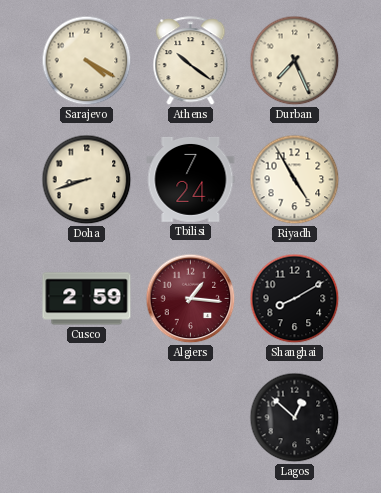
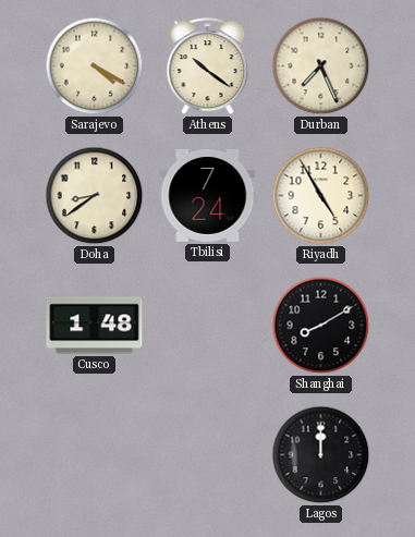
Doha: 8:42 -> 8:39
Cusco: 2:59 -> 1:48
Algiers: 1:16 -> none
Lagos: 12:52 -> 12:00
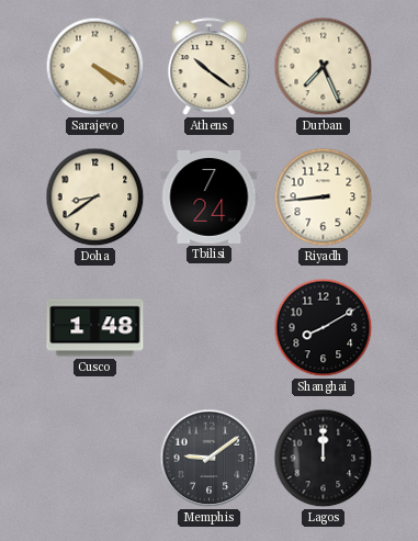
Riyadh: 4:55 -> 8:44
Memphis: none -> 9:09
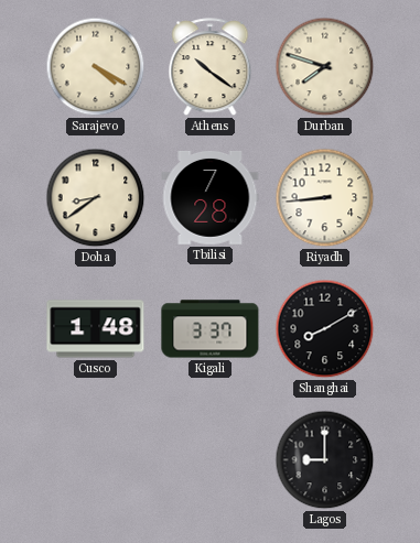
Durban: 7:26 -> 7:48
Tbilisi: 7:24 -> 7:28
Kigali: none -> 3:37
Memphis: 9:09 -> none
Lagos: 12:00 -> 9:00
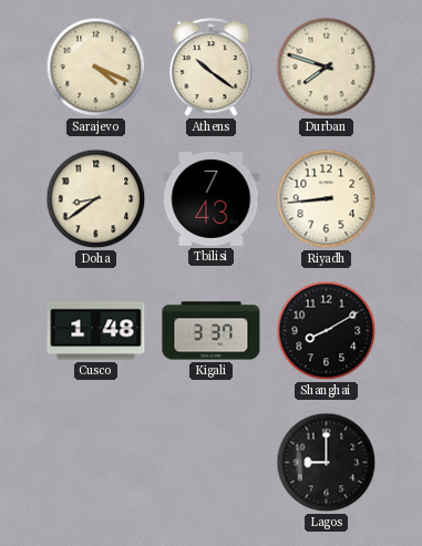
Sarajevo: 4:20 -> 4:19
Tbilisi: 7:28 -> 7:43
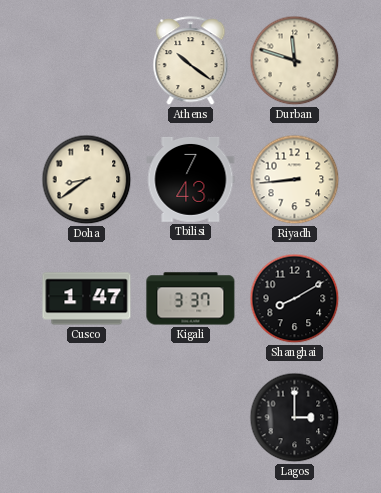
Sarajevo: 4:19 -> none
Durban: 7:48 -> 11:48
Cusco: 1:48 -> 1:47
Lagos: 9:00 -> 3:00
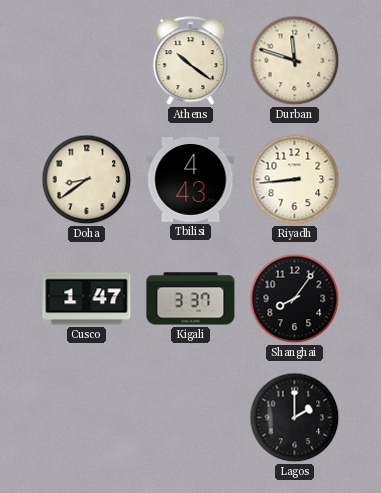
Tbilisi: 7:43 -> 4:43
Shanghai: 8:10 -> 8:06
Lagos: 3:00 -> 2:00
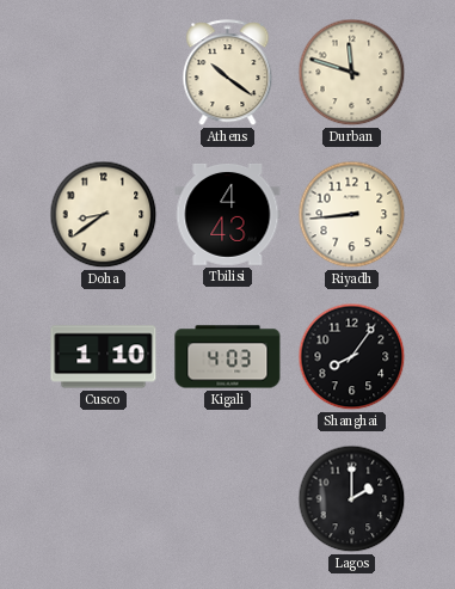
Cusco: 1:47 -> 1:10
Kigali: 3:37 -> 4:03
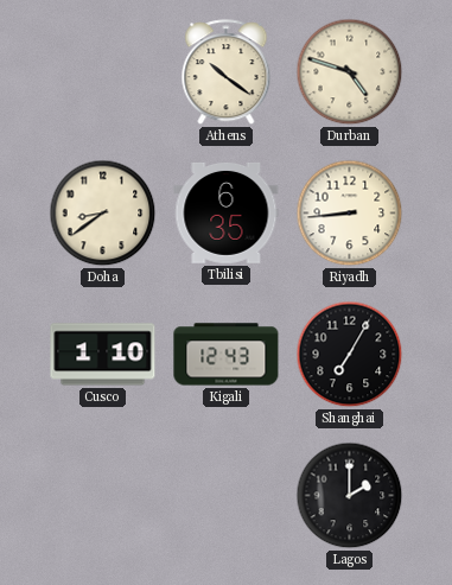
Durban: 11:48 -> 4:48
Tbilisi: 4:43 -> 6:35
Kigali: 4:03 -> 12:43
Shanghai: 8:06 -> 7:05
